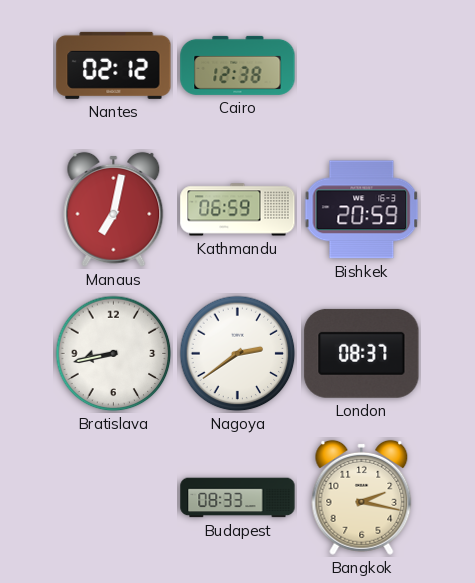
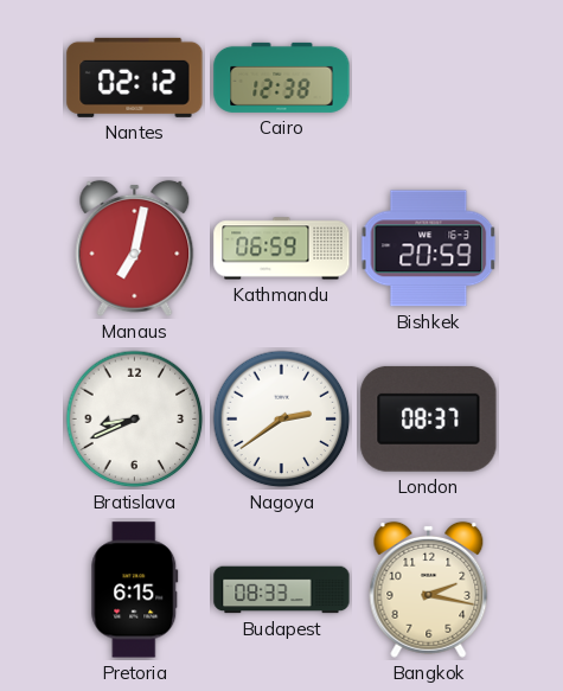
Bratislava: 8:43 -> 8:41
Pretoria: none -> 6:15
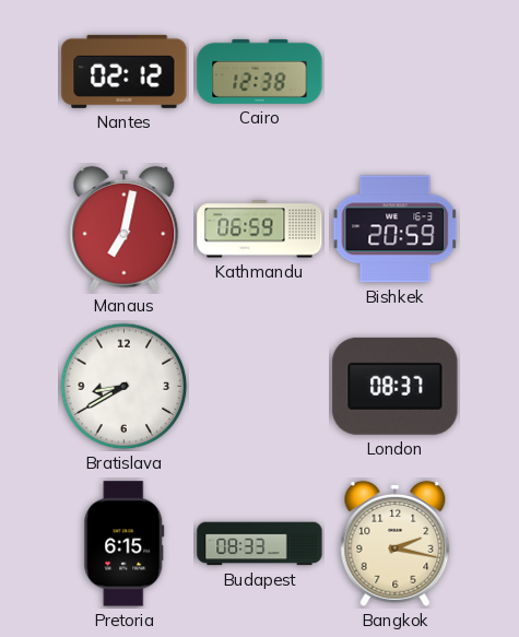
Bratislava: 8:41 -> 8:40
Nagoya: 2:39 -> none
